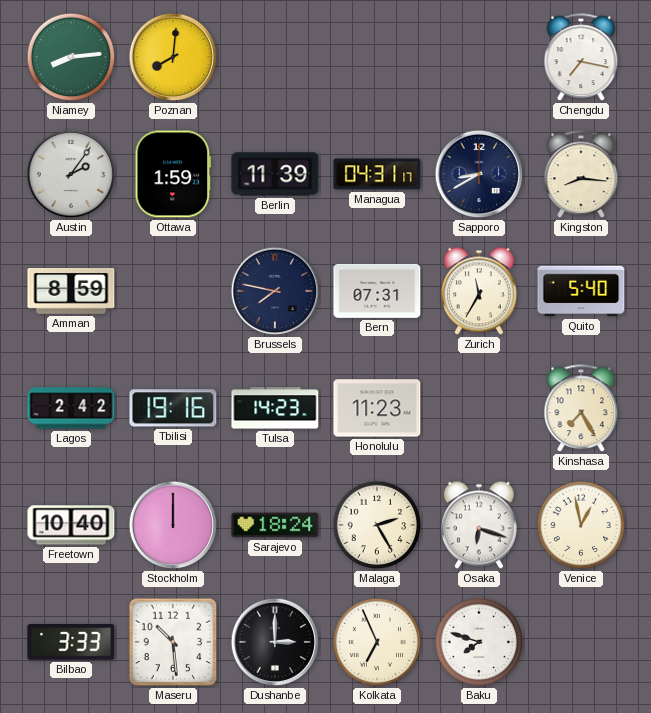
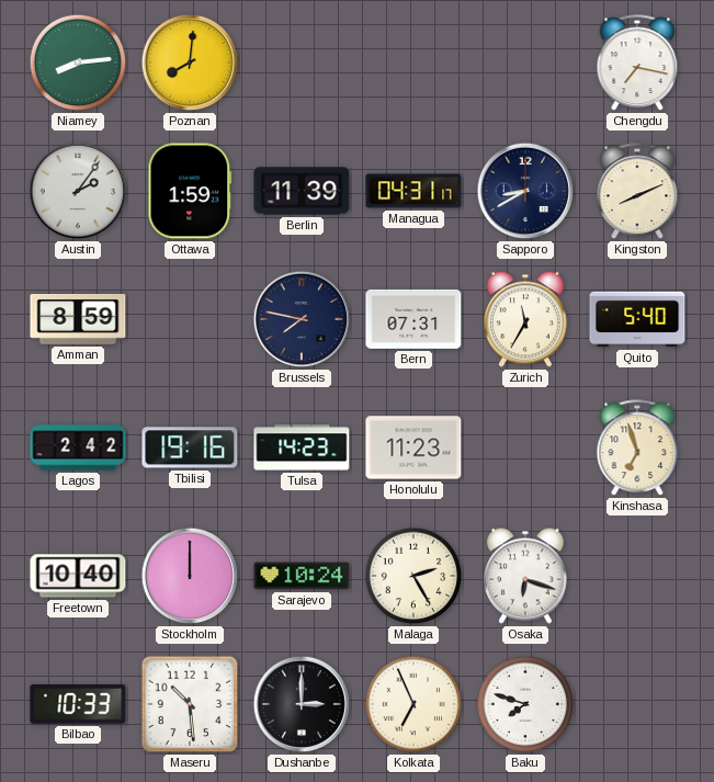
Kingston: 8:16 -> 8:11
Kinshasa: 7:25 -> 6:57
Sarajevo: 18:24 -> 10:24
Venice: 12:58 -> none
Bilbao: 3:33 -> 10:33
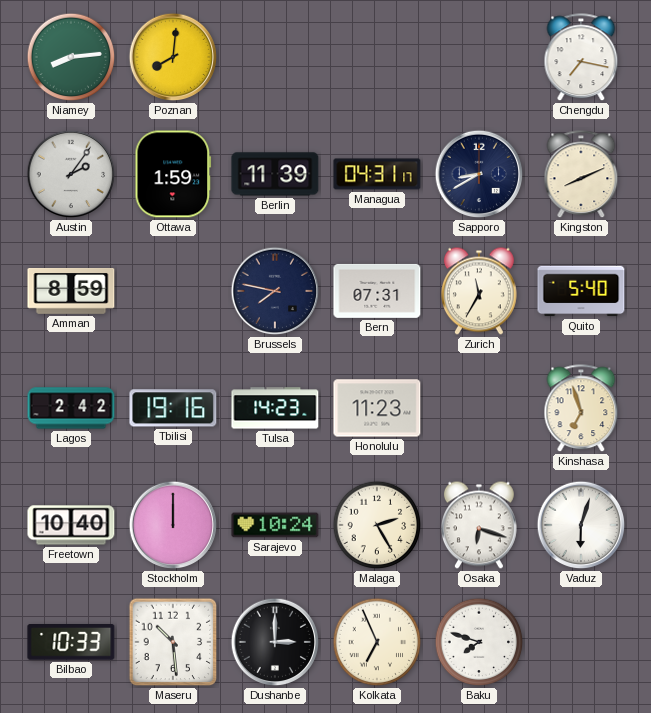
Vaduz: none -> 6:03
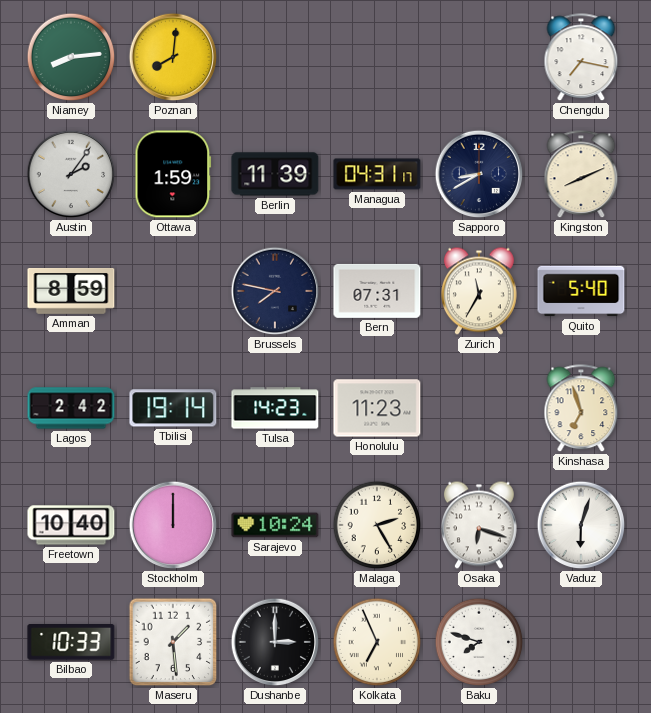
Tbilisi: 19:16 -> 19:14
Maseru: 10:29 -> 1:29
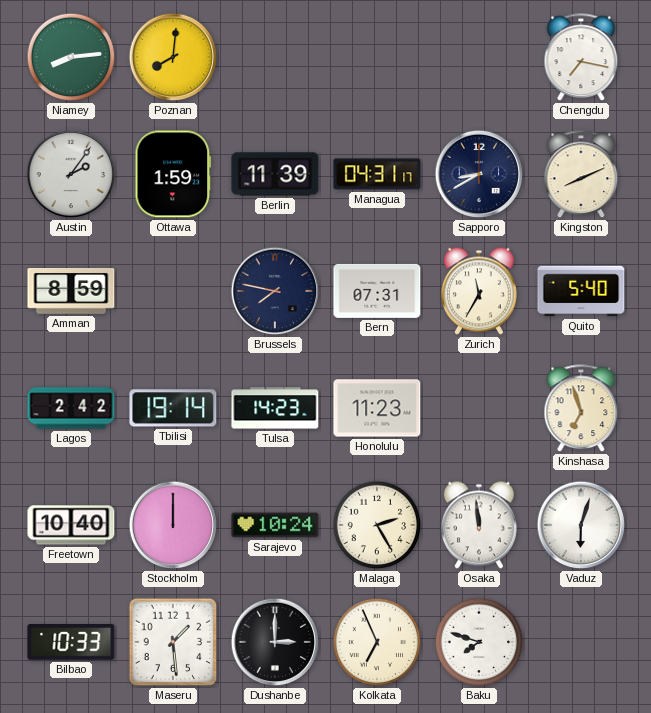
Osaka: 6:18 -> 11:59
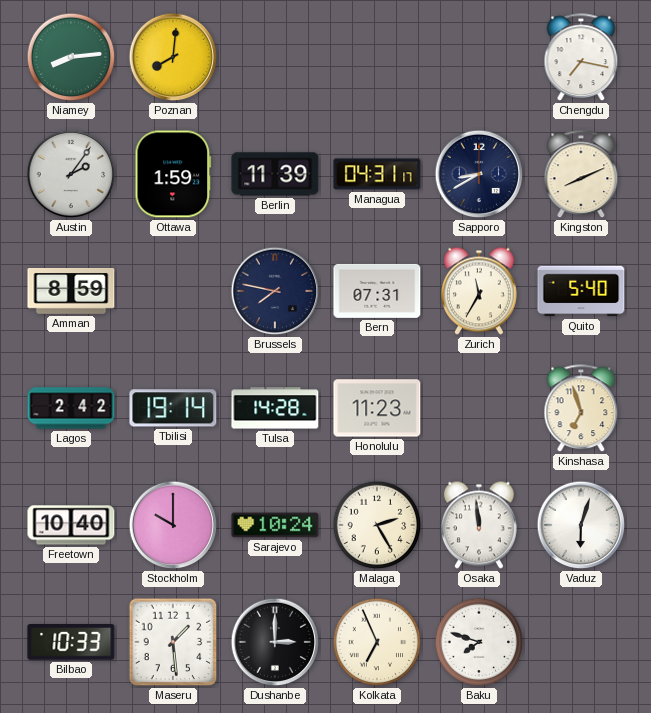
Tulsa: 14:23 -> 14:28
Stockholm: 12:00 -> 10:00
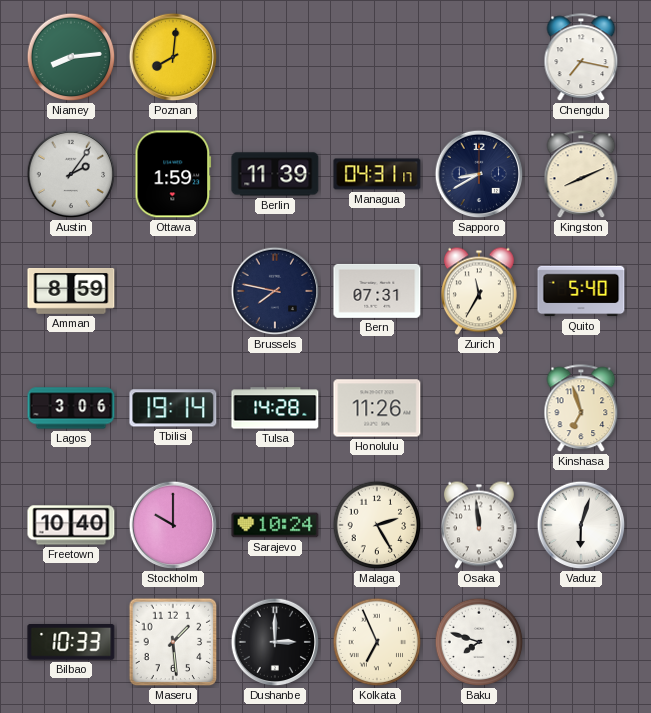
Lagos: 2:42 -> 3:06
Honolulu: 11:23 -> 11:26
